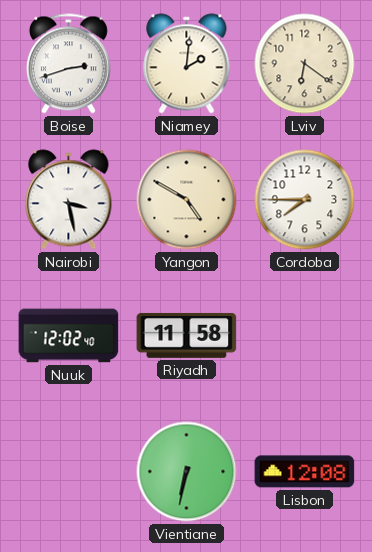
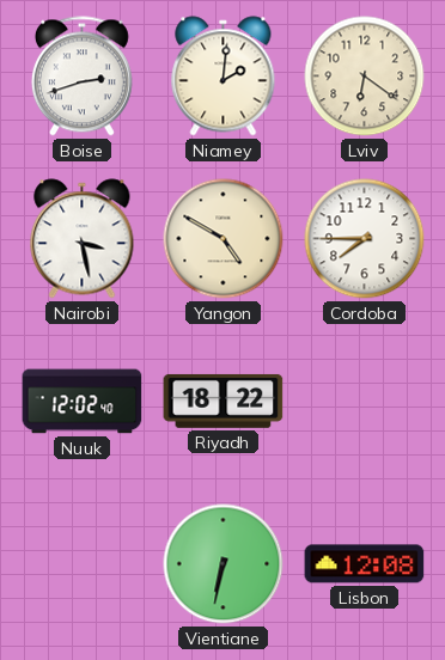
Riyadh: 11:58 -> 18:22
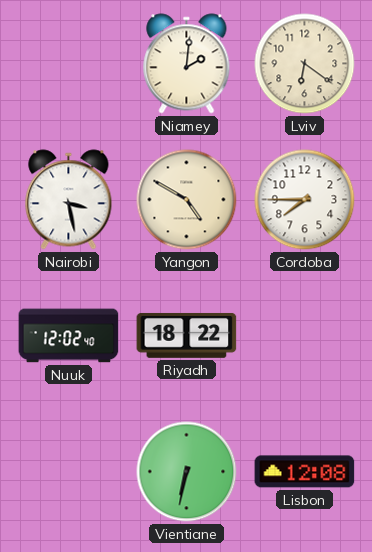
Boise: 2:42 -> none
